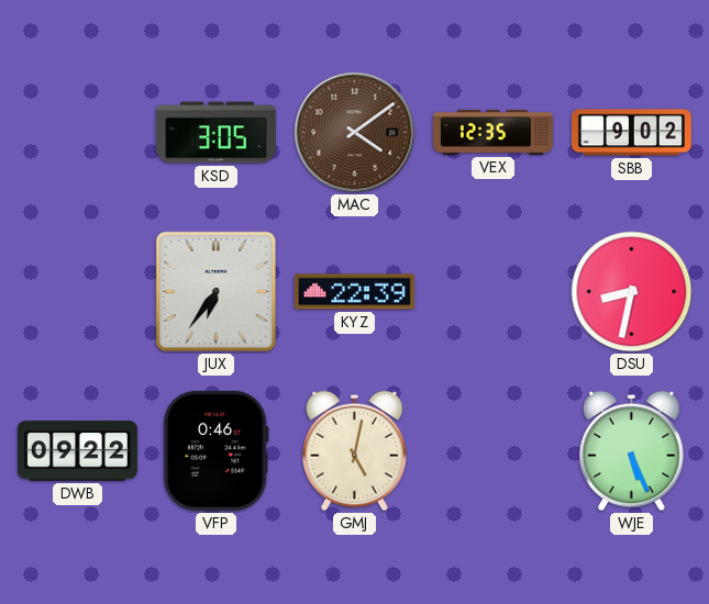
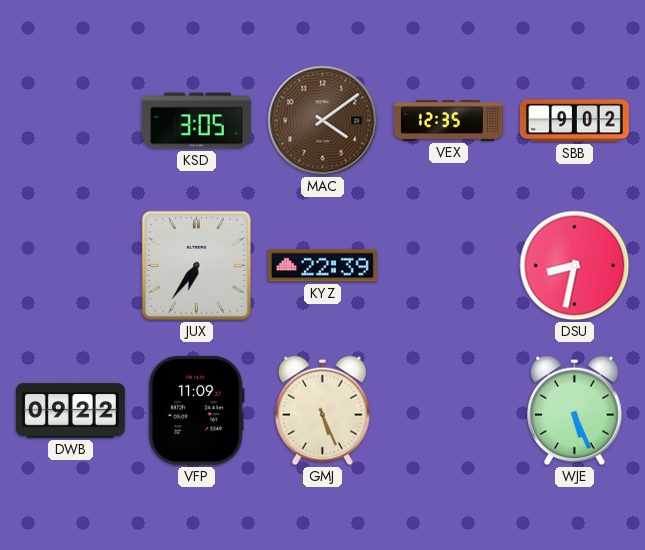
VFP: 0:46 -> 11:09
GMJ: 5:02 -> 5:26
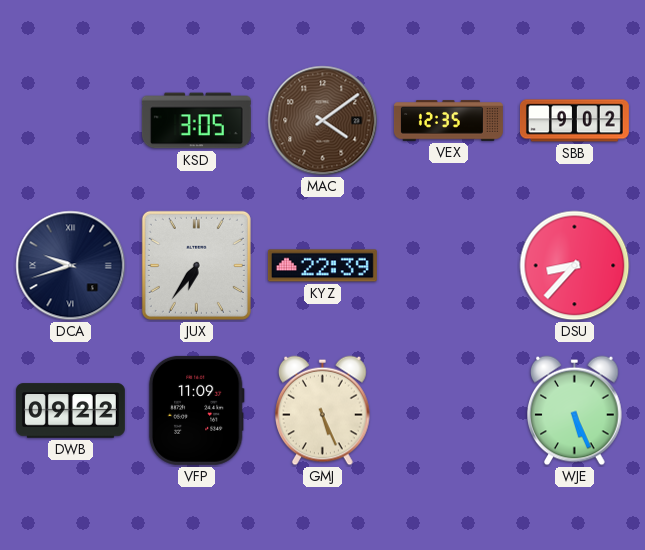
DCA: none -> 9:42
DSU: 8:32 -> 8:37
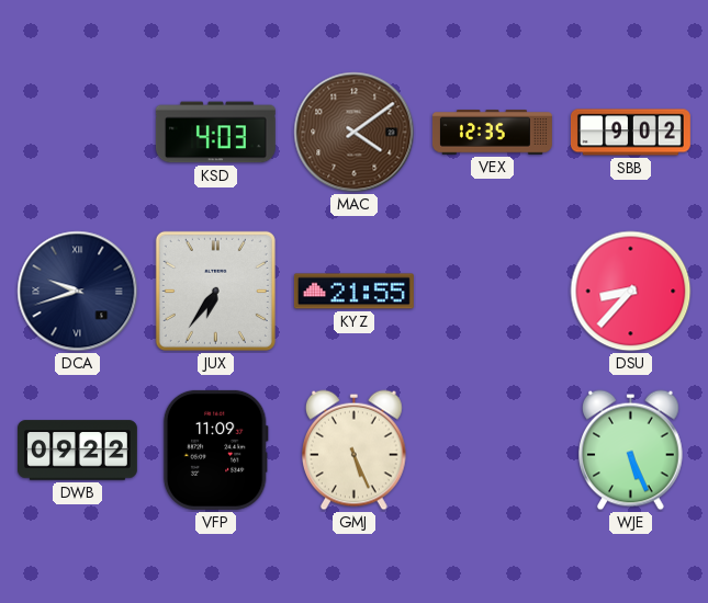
KSD: 3:05 -> 4:03
KYZ: 22:39 -> 21:55
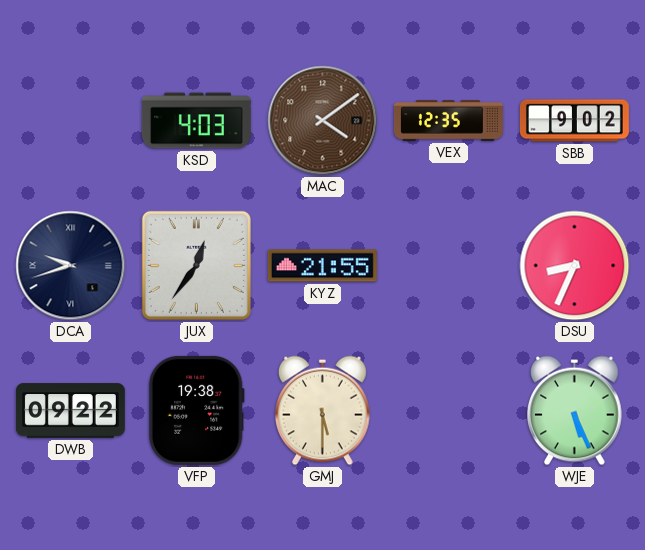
JUX: 6:36 -> 12:36
DSU: 8:37 -> 8:34
VFP: 11:09 -> 19:38
GMJ: 5:26 -> 5:30
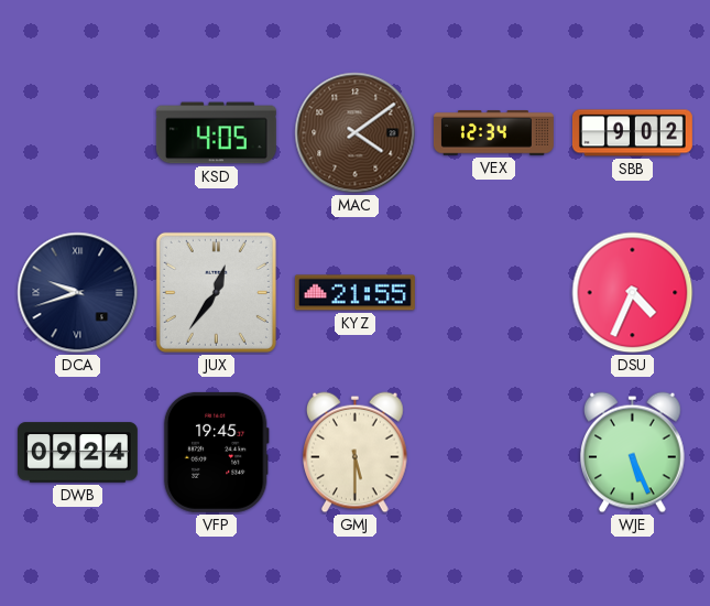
KSD: 4:03 -> 4:05
VEX: 12:35 -> 12:34
DSU: 8:34 -> 4:34
DWB: 09:22 -> 09:24
VFP: 19:38 -> 19:45
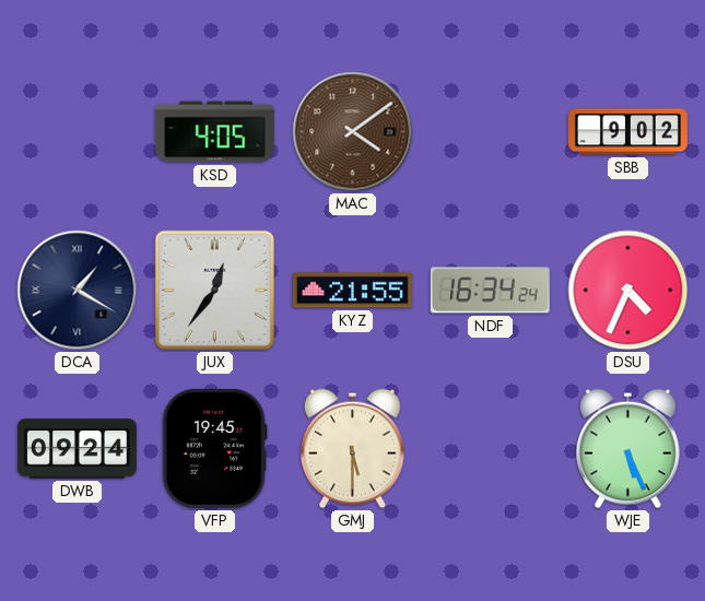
VEX: 12:34 -> none
DCA: 9:42 -> 1:20
NDF: none -> 16:34
